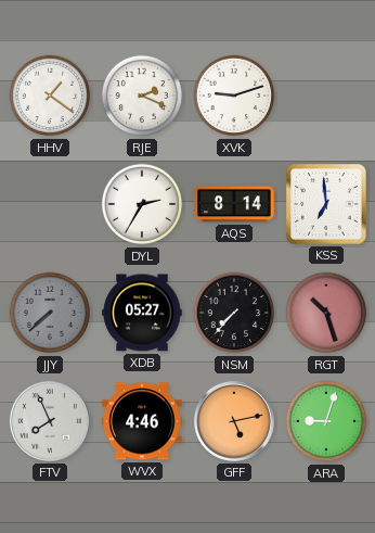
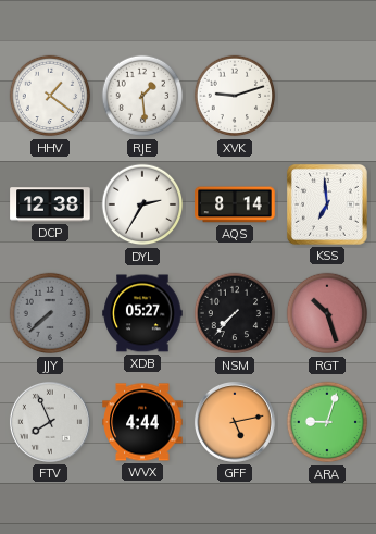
RJE: 2:19 -> 1:29
DCP: none -> 12:38
WVX: 4:46 -> 4:44
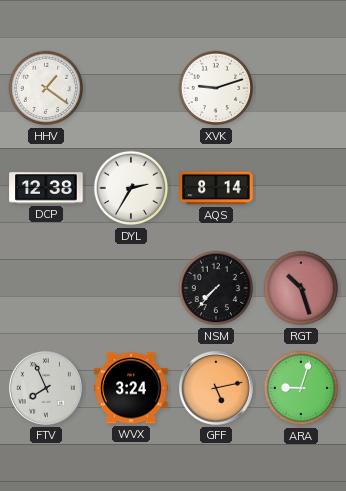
RJE: 1:29 -> none
KSS: 6:59 -> none
JJY: 7:38 -> none
XDB: 05:27 -> none
WVX: 4:44 -> 3:24
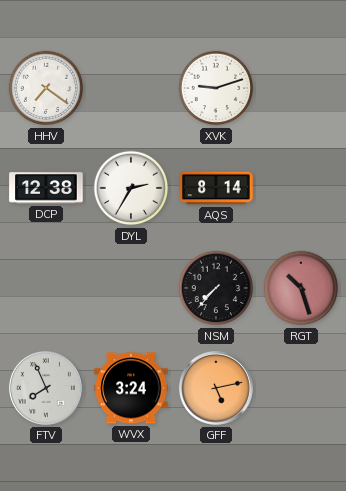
HHV: 1:21 -> 7:21
ARA: 9:03 -> none
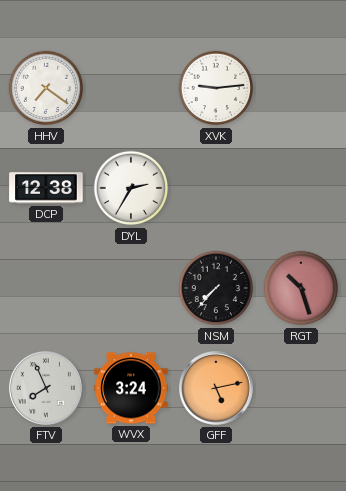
XVK: 9:12 -> 9:14
AQS: 8:14 -> none
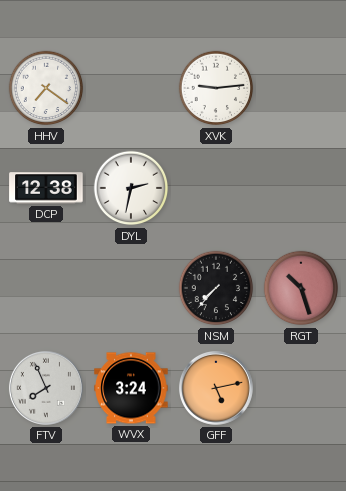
DYL: 2:35 -> 2:32
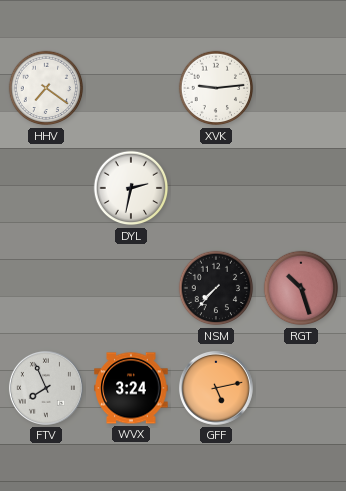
DCP: 12:38 -> none
